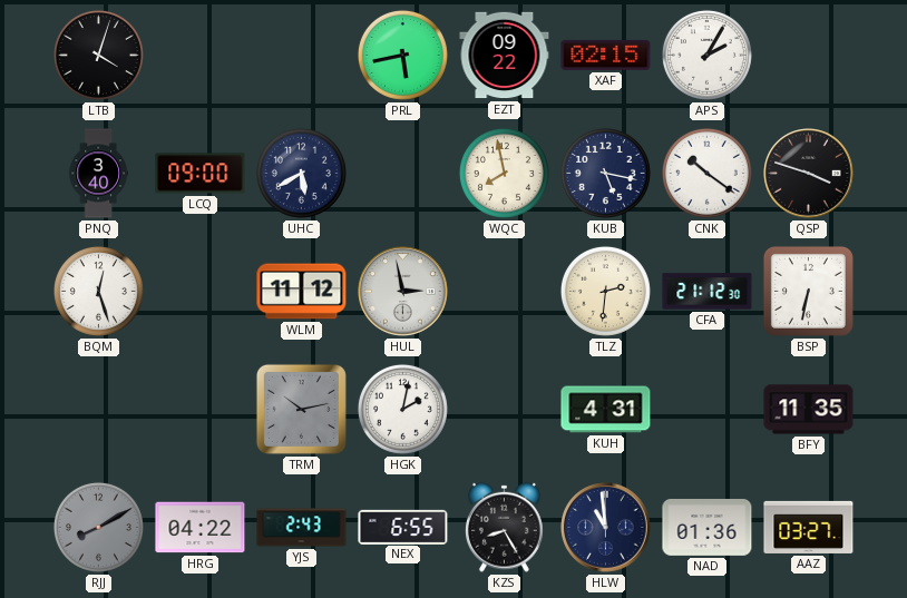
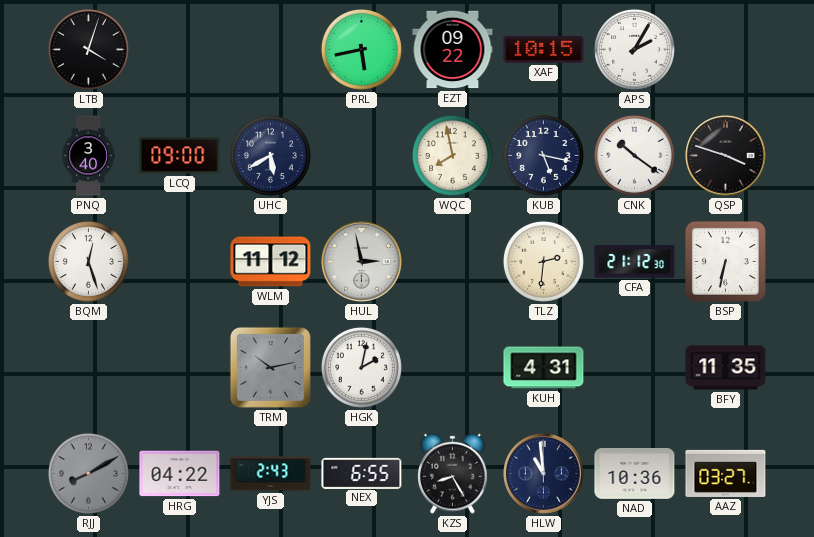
XAF: 02:15 -> 10:15
NAD: 01:36 -> 10:36
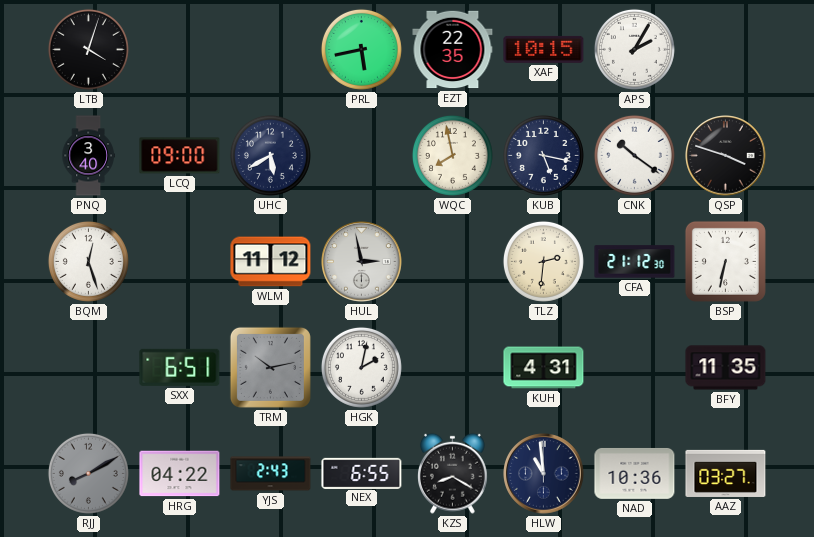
EZT: 09:22 -> 22:35
SXX: none -> 6:51
KZS: 8:25 -> 8:20
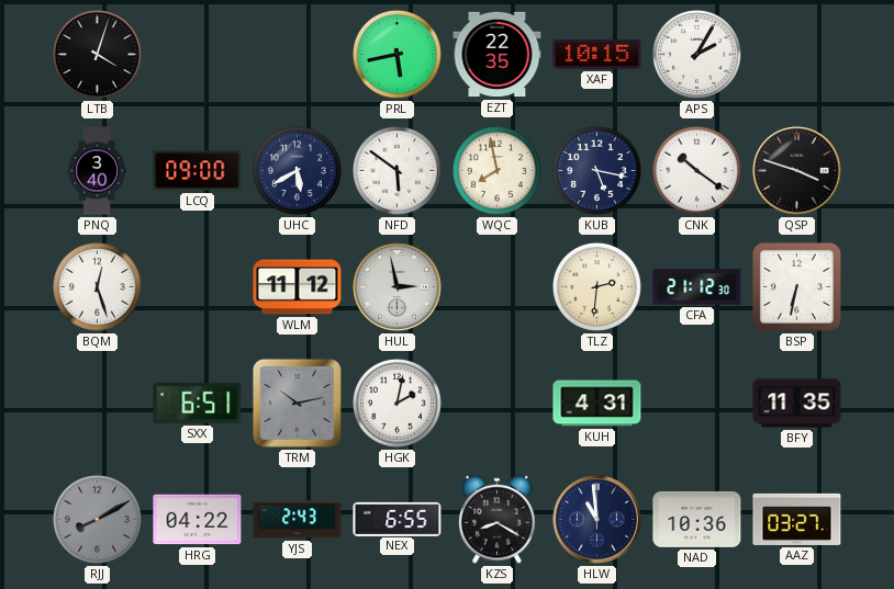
NFD: none -> 5:51
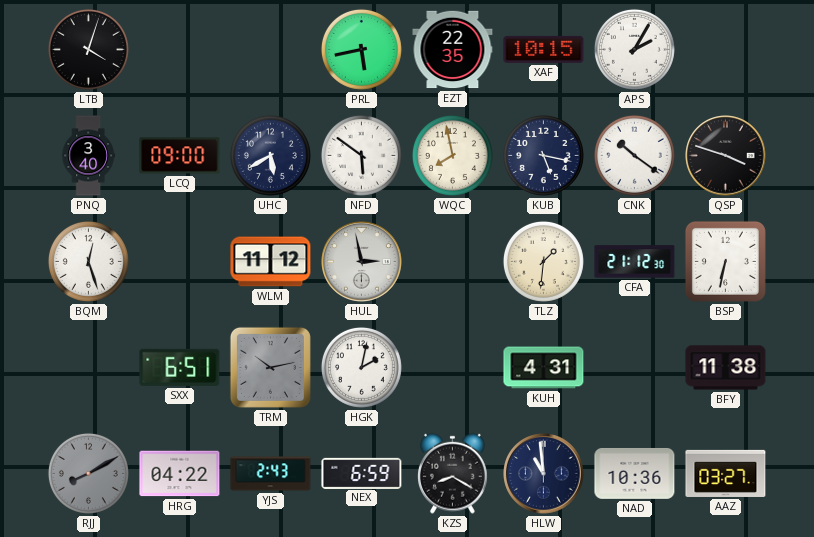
TLZ: 2:31 -> 1:31
BFY: 11:35 -> 11:38
NEX: 6:55 -> 6:59
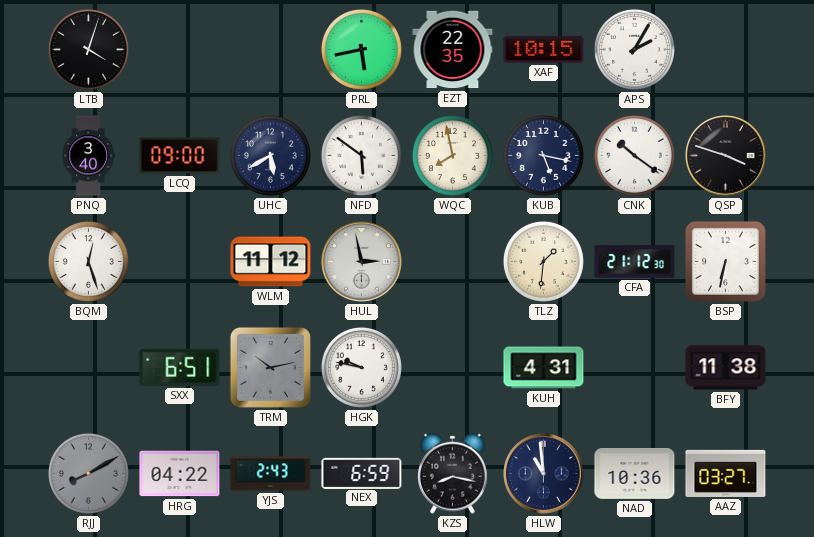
HGK: 2:02 -> 9:47
KZS: 8:20 -> 8:17
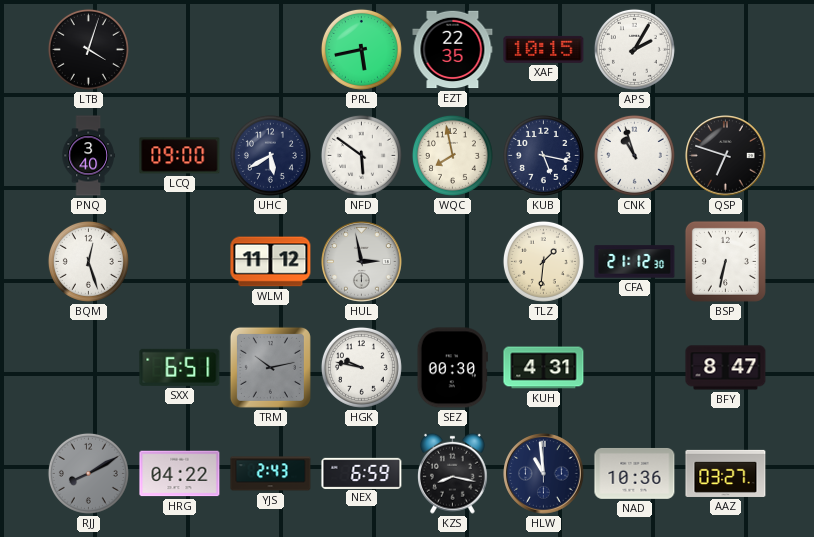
CNK: 10:21 -> 10:57
QSP: 3:48 -> 6:48
SEZ: none -> 00:30
BFY: 11:38 -> 8:47
